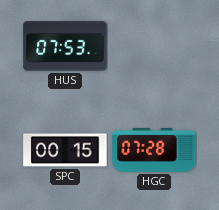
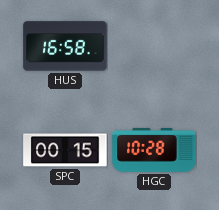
HUS: 07:53 -> 16:58
HGC: 07:28 -> 10:28
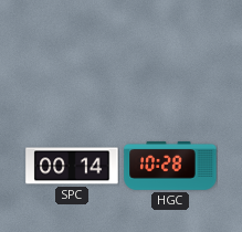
HUS: 16:58 -> none
SPC: 00:15 -> 00:14
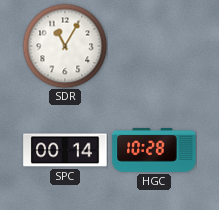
SDR: none -> 11:05
